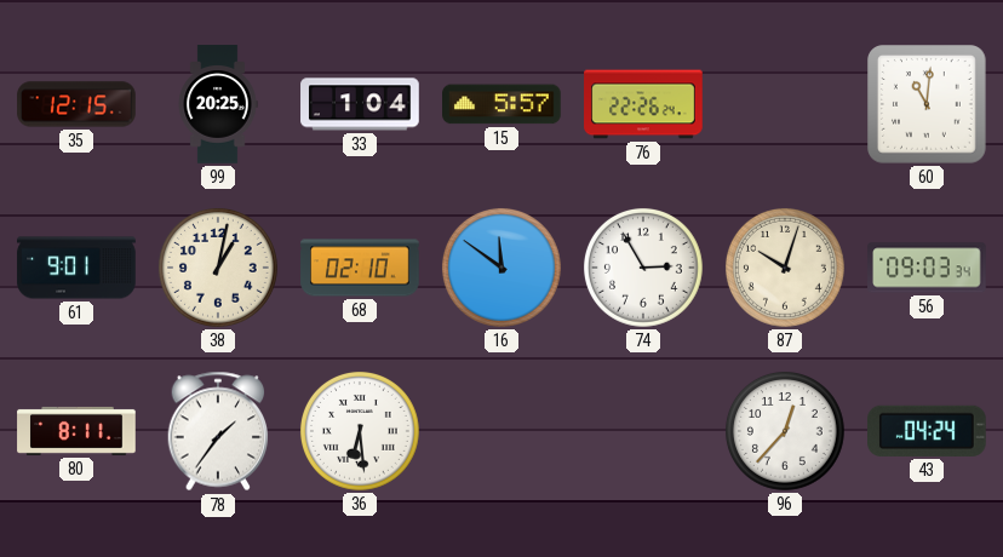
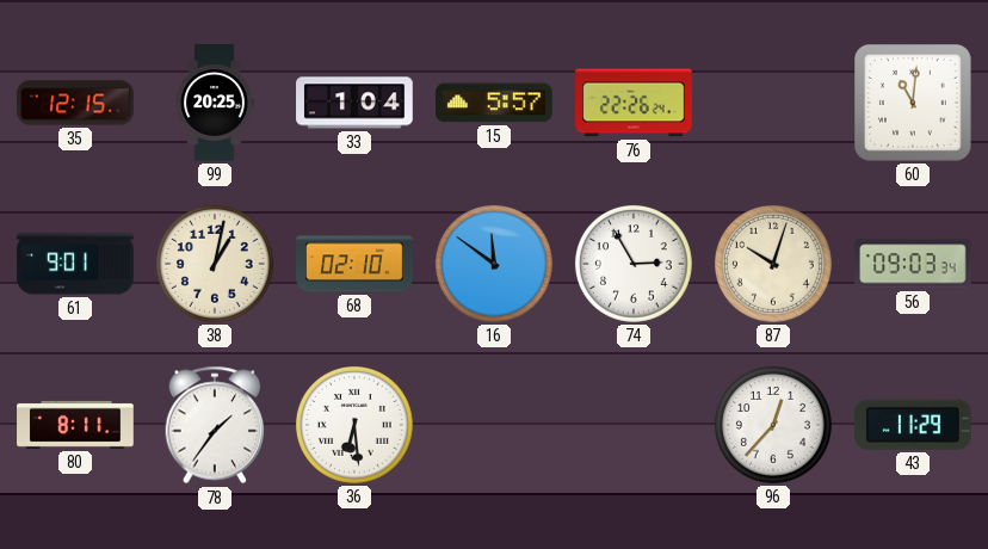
43: 04:24 -> 11:29
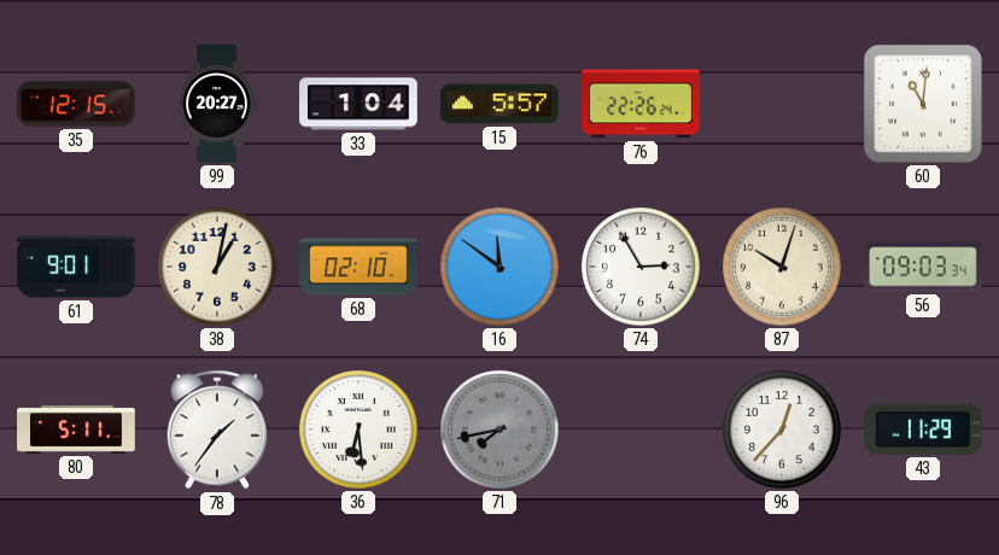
99: 20:25 -> 20:27
80: 8:11 -> 5:11
71: none -> 7:43
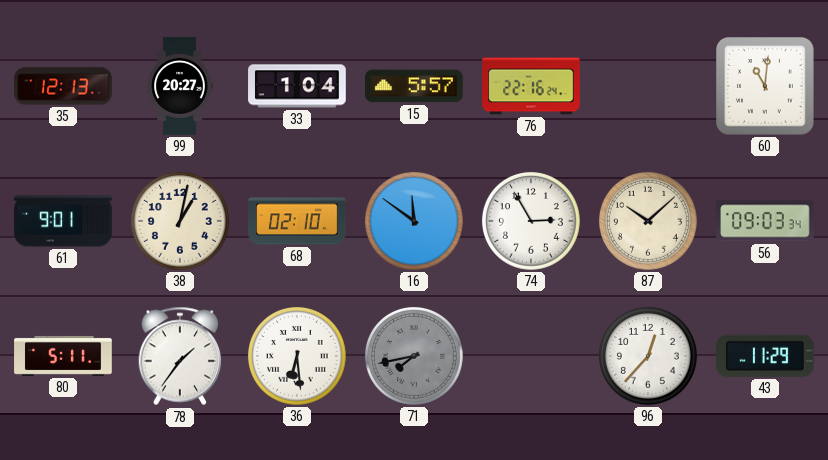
35: 12:15 -> 12:13
76: 22:26 -> 22:16
87: 10:03 -> 10:08
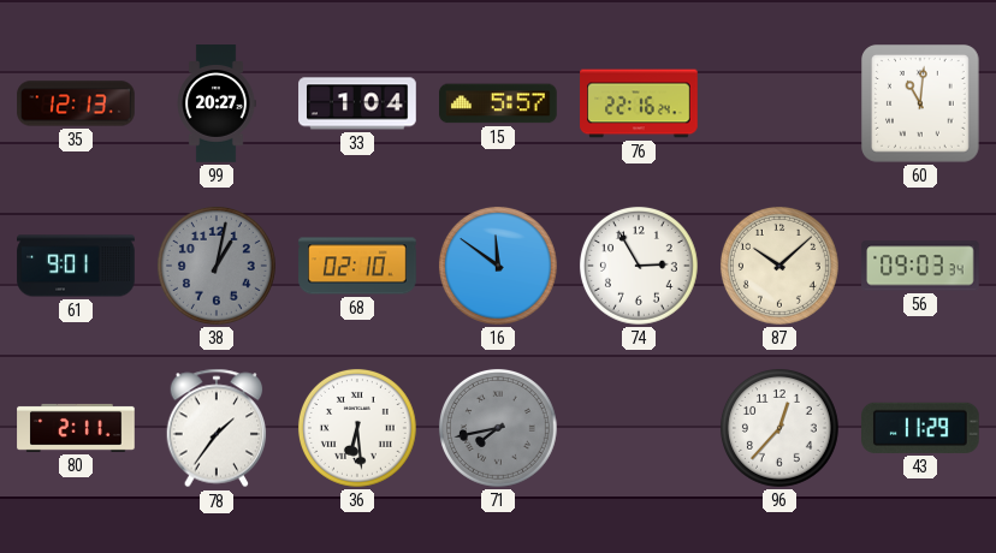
38 dial: cream -> grey
80: 5:11 -> 2:11
